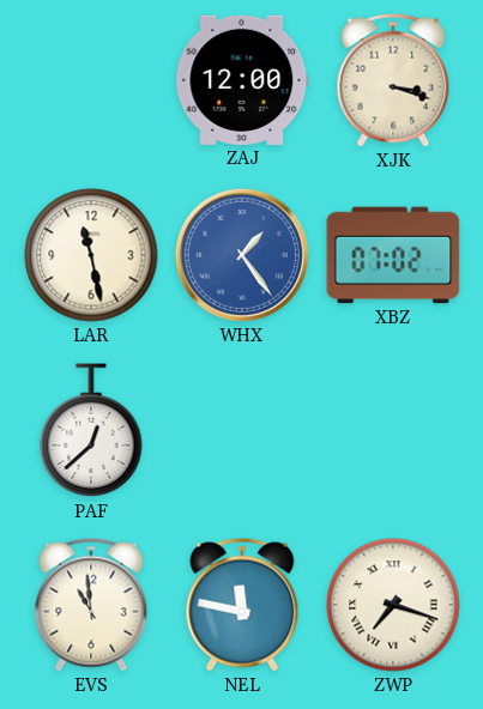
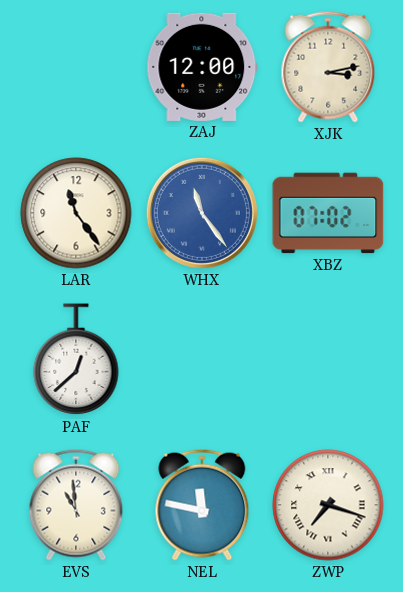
XJK: 3:18 -> 3:13
LAR: 11:28 -> 11:24
WHX: 1:24 -> 11:24
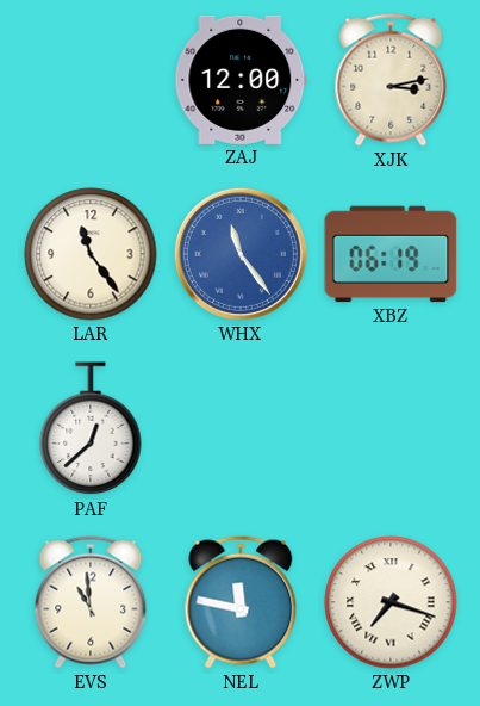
XBZ: 07:02 -> 06:19
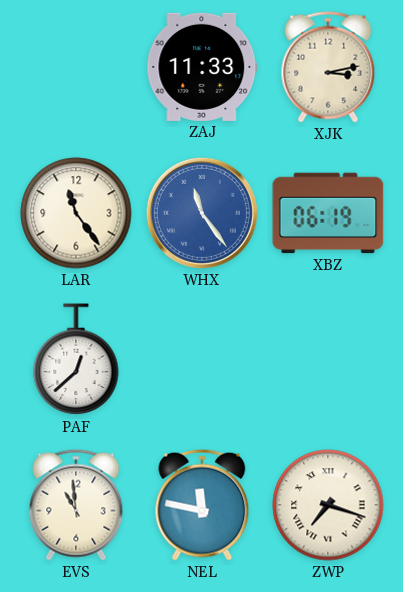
ZAJ: 12:00 -> 11:33
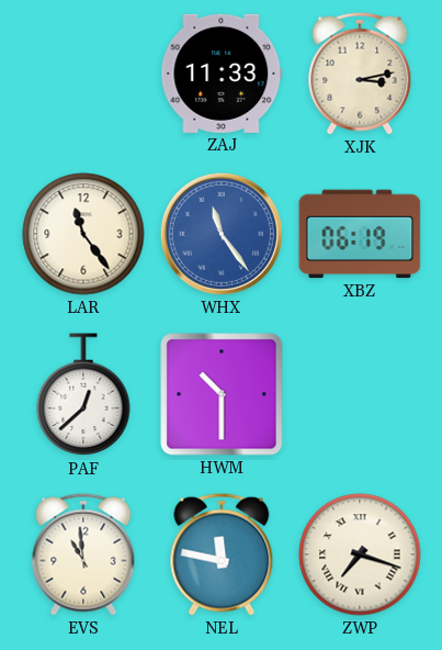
HWM: none -> 10:30
